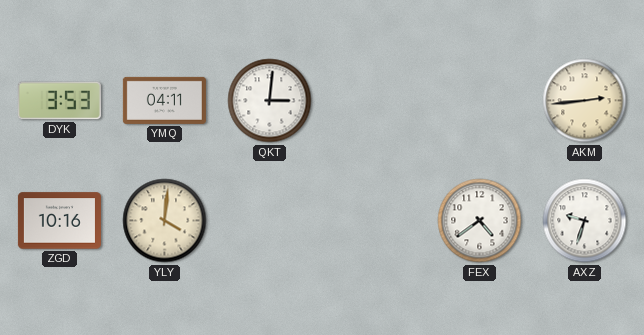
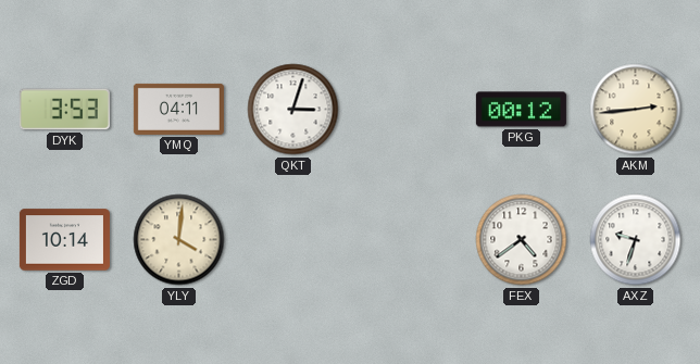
QKT: 3:01 -> 3:03
PKG: none -> 00:12
ZGD: 10:16 -> 10:14
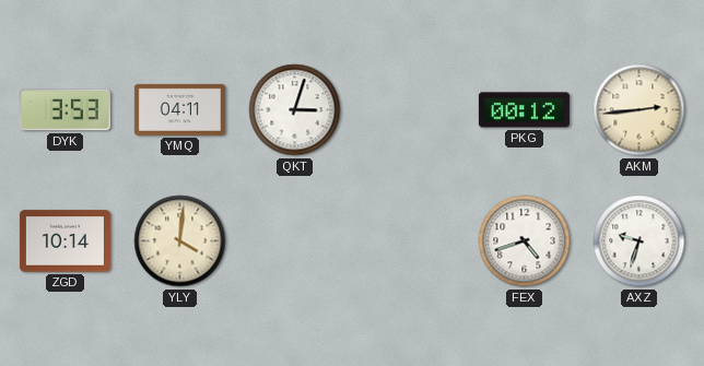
FEX: 4:39 -> 4:42
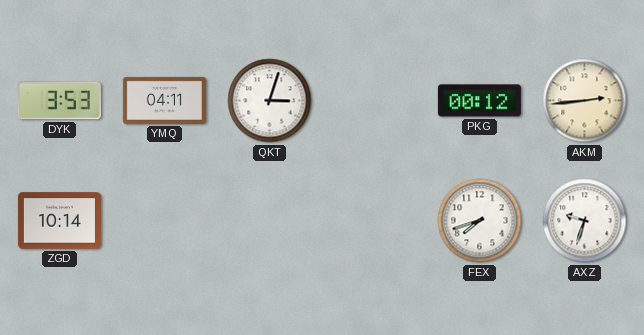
YLY: 4:01 -> none
FEX: 4:42 -> 7:42
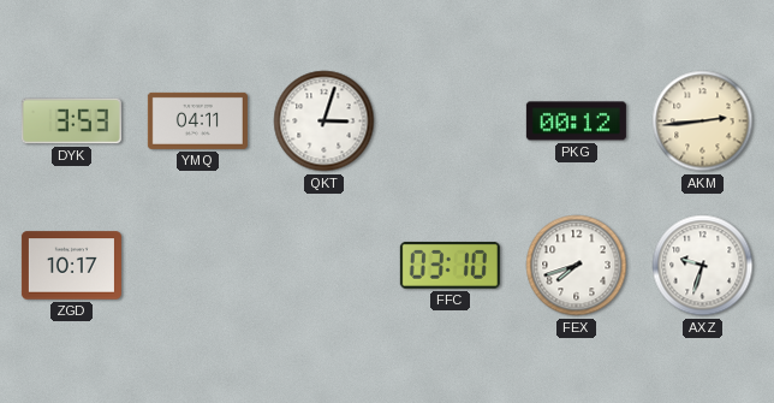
ZGD: 10:14 -> 10:17
FFC: none -> 03:10
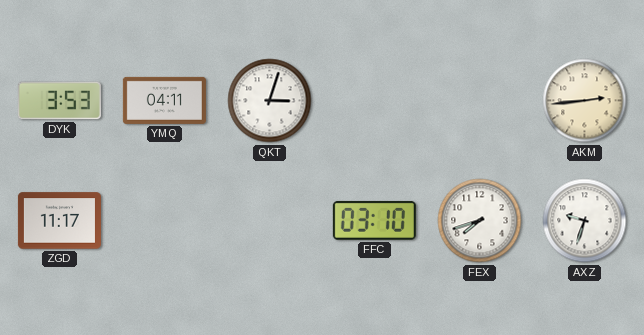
PKG: 00:12 -> none
ZGD: 10:17 -> 11:17
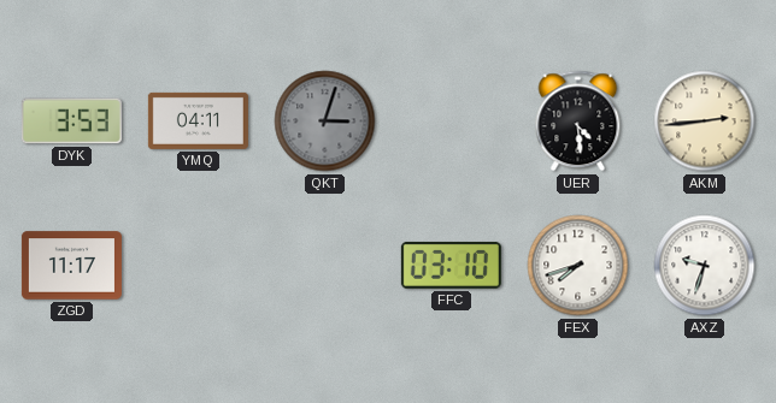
QKT dial: white -> grey
UER: none -> 4:29
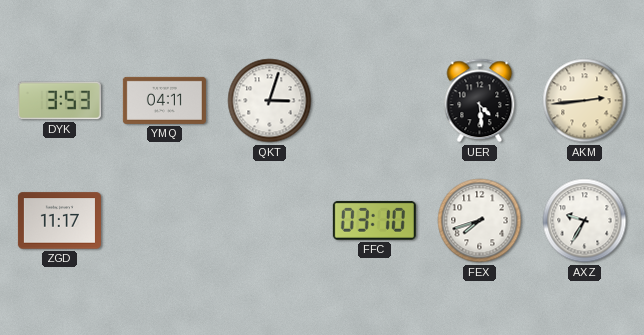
QKT dial: grey -> white
AXZ: 9:33 -> 9:35
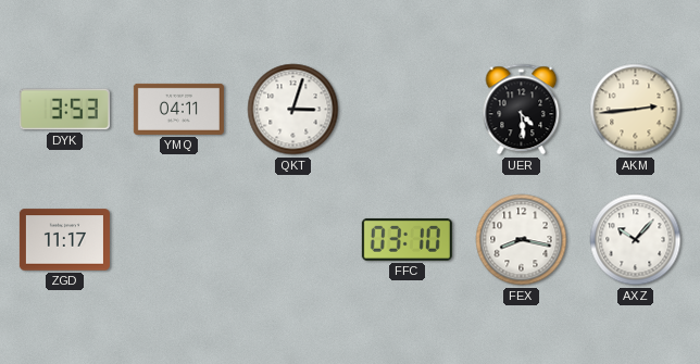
FEX: 7:42 -> 8:17
AXZ: 9:35 -> 10:07
